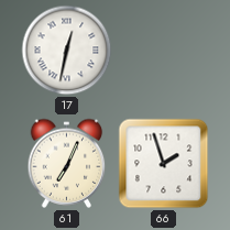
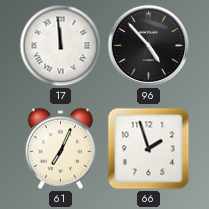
17: 12:32 -> 11:59
96: none -> 4:53
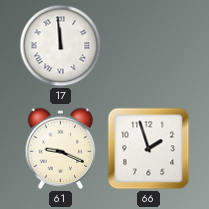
96: 4:53 -> none
61: 7:04 -> 9:19
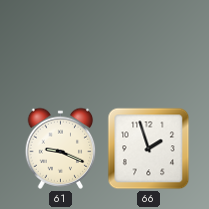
17: 11:59 -> none
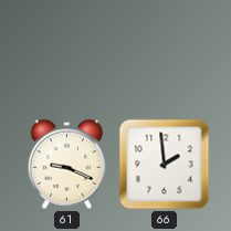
66: 1:57 -> 1:59
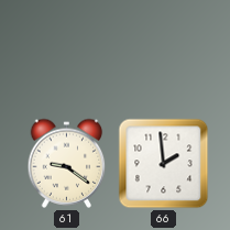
61: 9:19 -> 9:21
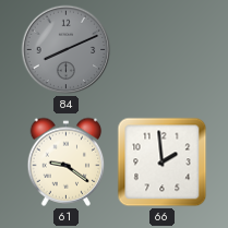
84: none -> 8:11
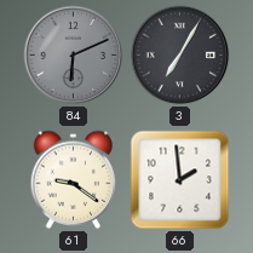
84: 8:11 -> 6:11
3: none -> 7:05
